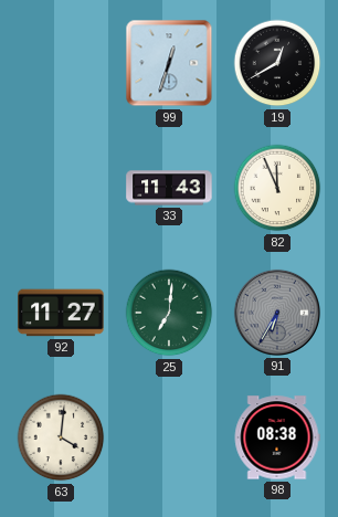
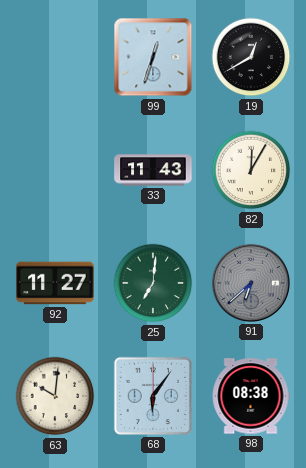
82: 11:56 -> 12:05
91: 6:35 -> 6:38
63: 4:01 -> 10:01
68: none -> 6:06
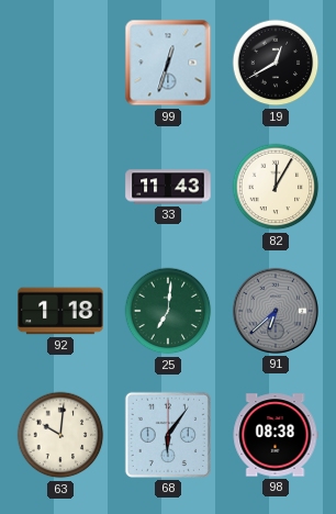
92: 11:27 -> 1:18
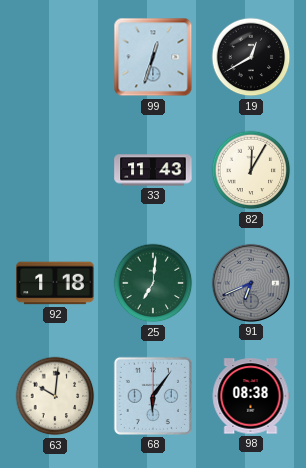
91: 6:38 -> 6:41
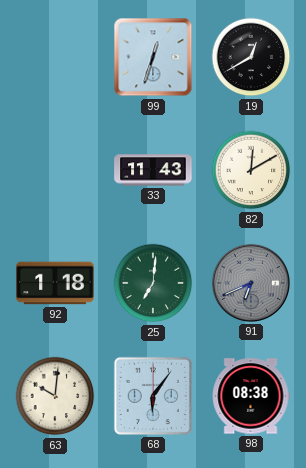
82: 12:05 -> 12:10
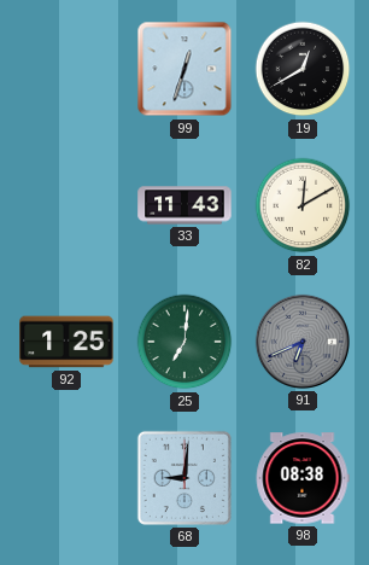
92: 1:18 -> 1:25
63: 10:01 -> none
68: 6:06 -> 9:01
